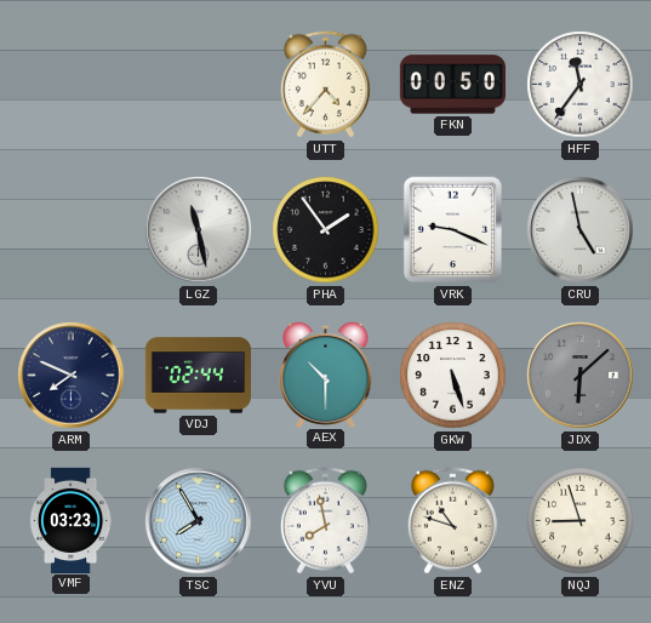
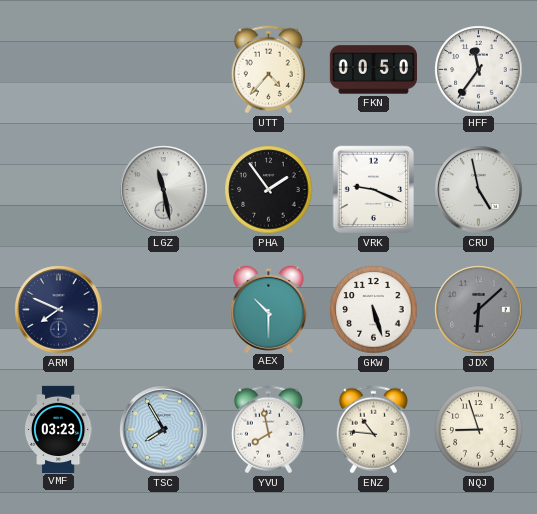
VDJ: 02:44 -> none
ENZ: 10:48 -> 10:46
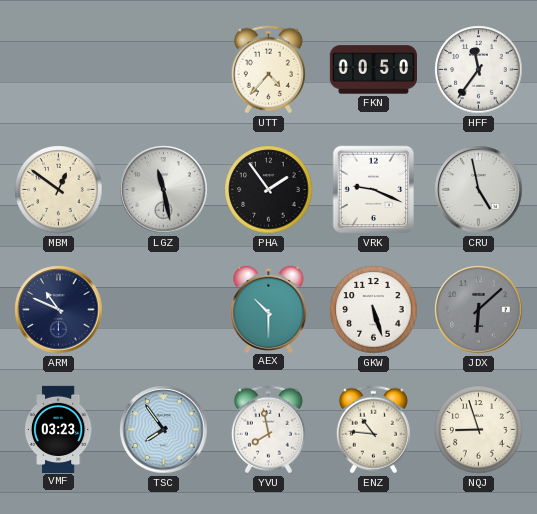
MBM: none -> 12:51
ARM: 7:49 -> 10:49
TSC: 7:55 -> 7:54
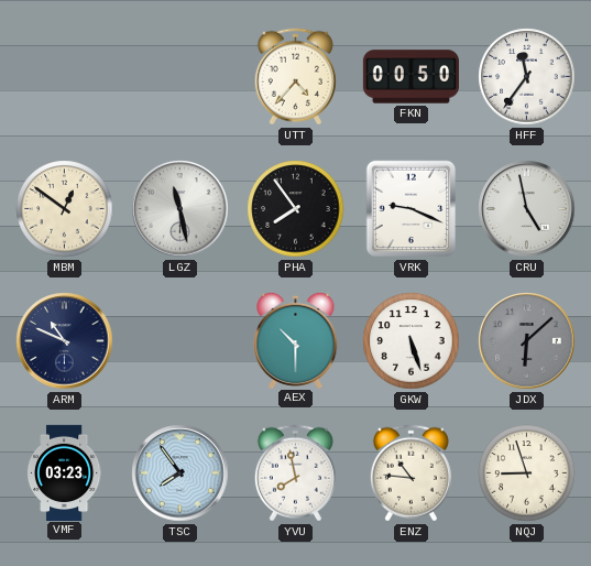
PHA: 1:54 -> 7:54
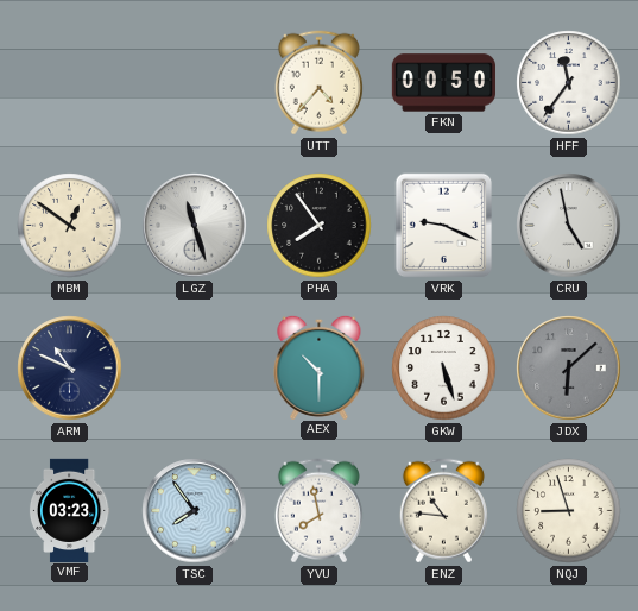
LGZ: 11:28 -> 11:27
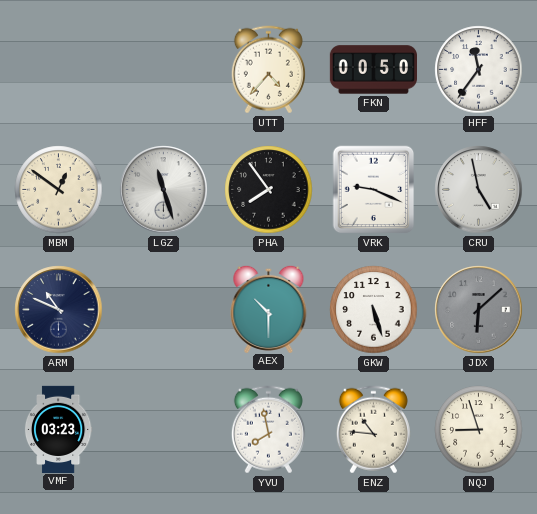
TSC: 7:54 -> none
